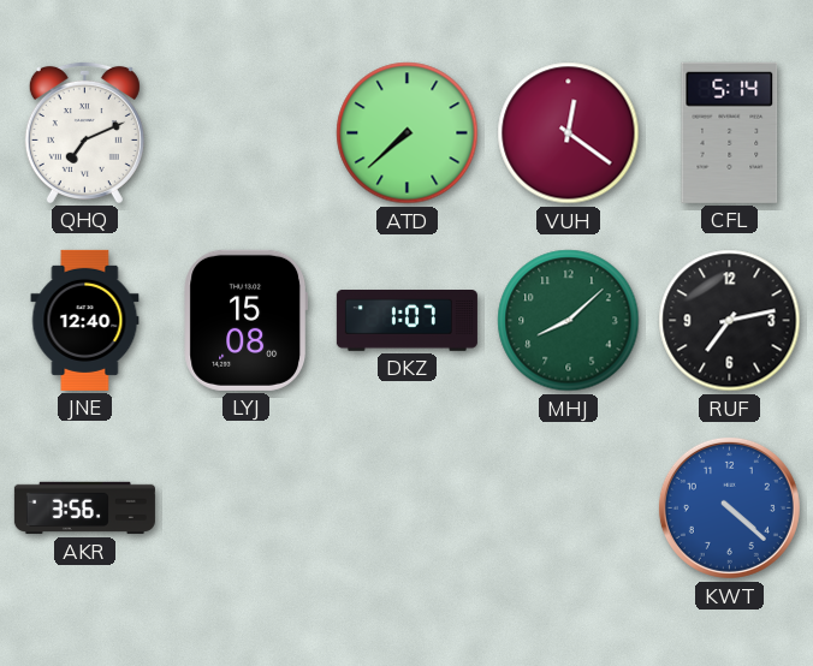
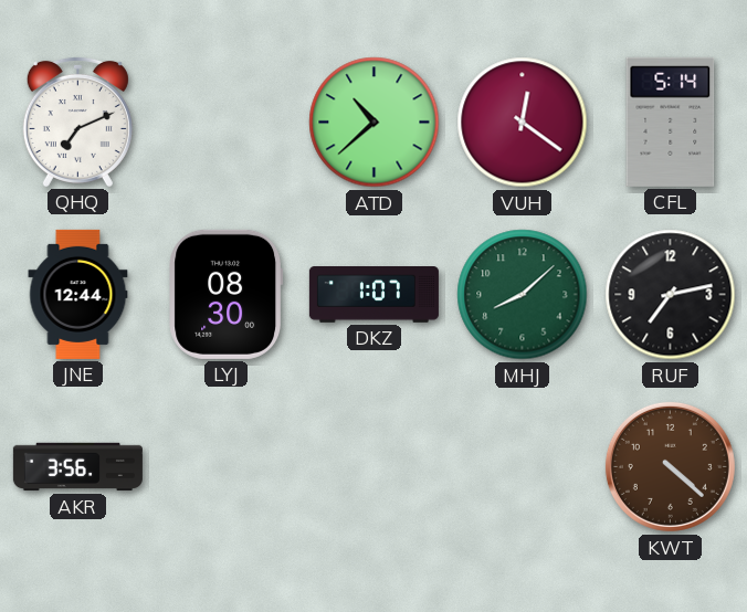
ATD: 7:38 -> 10:38
JNE: 12:40 -> 12:44
LYJ: 15:08 -> 08:30
KWT dial: blue -> brown
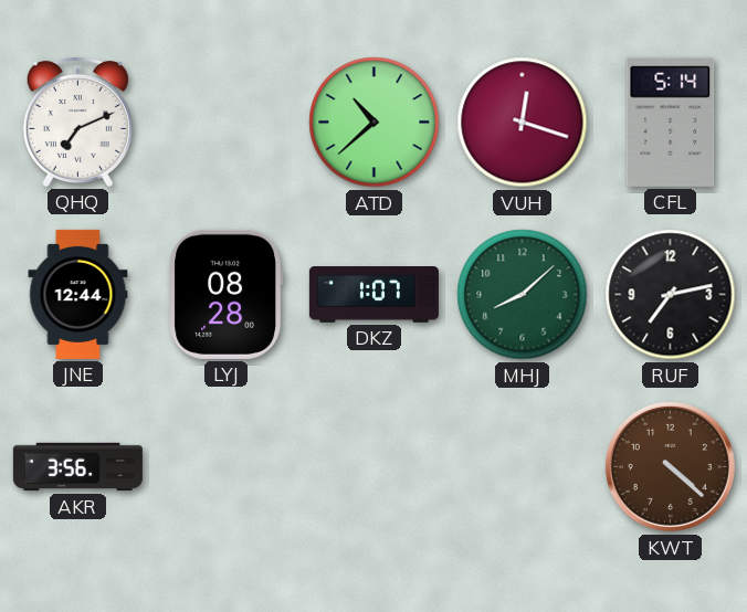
VUH: 12:21 -> 12:18
LYJ: 08:30 -> 08:28
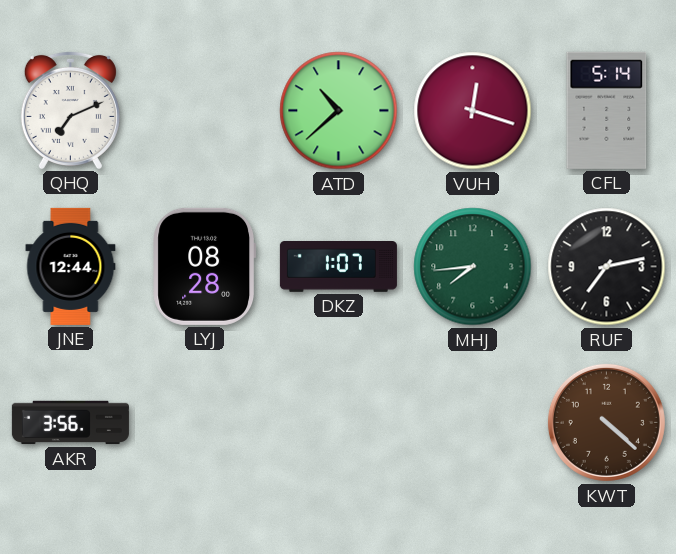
MHJ: 8:08 -> 7:44
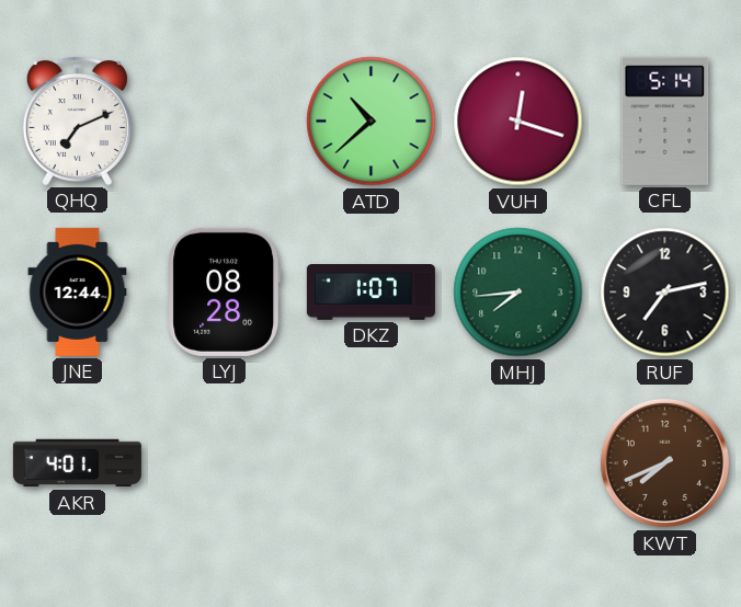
AKR: 3:56 -> 4:01
KWT: 4:22 -> 7:41
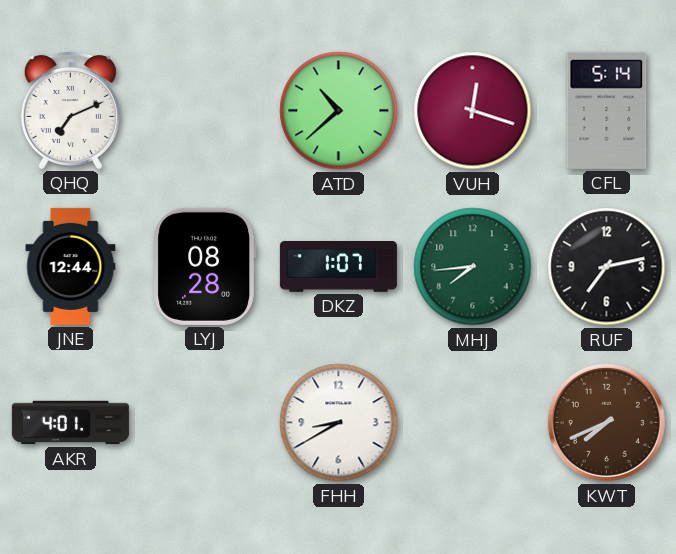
FHH: none -> 8:40
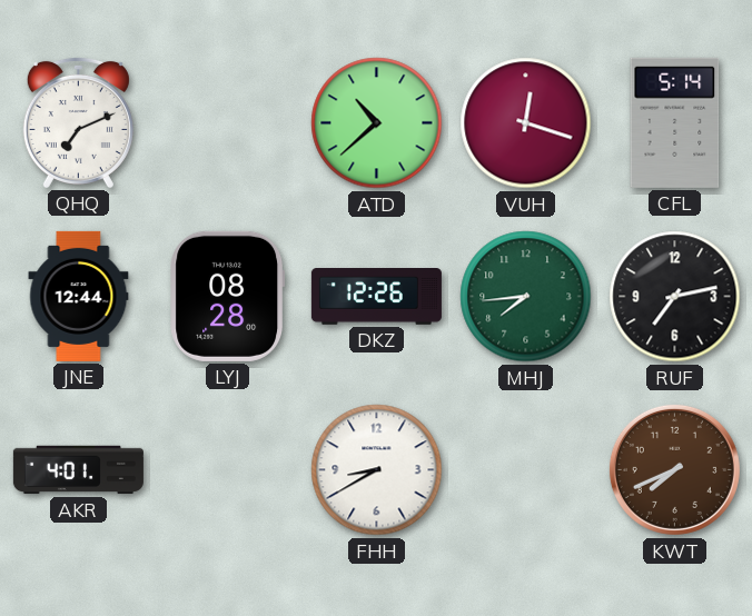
DKZ: 1:07 -> 12:26
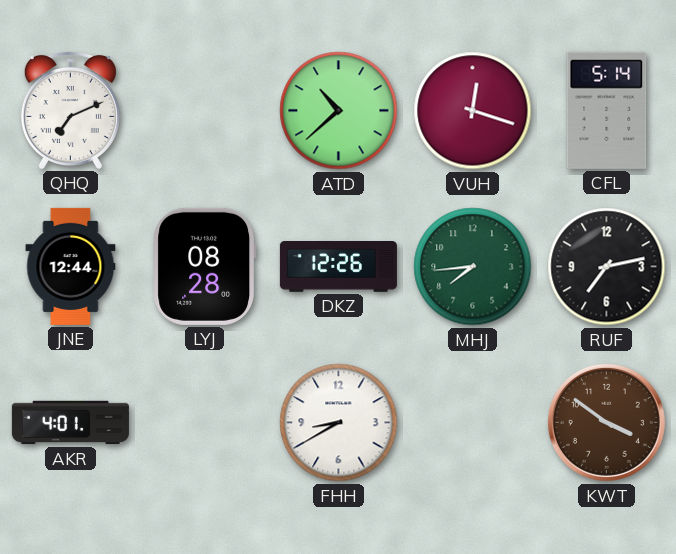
KWT: 7:41 -> 3:51
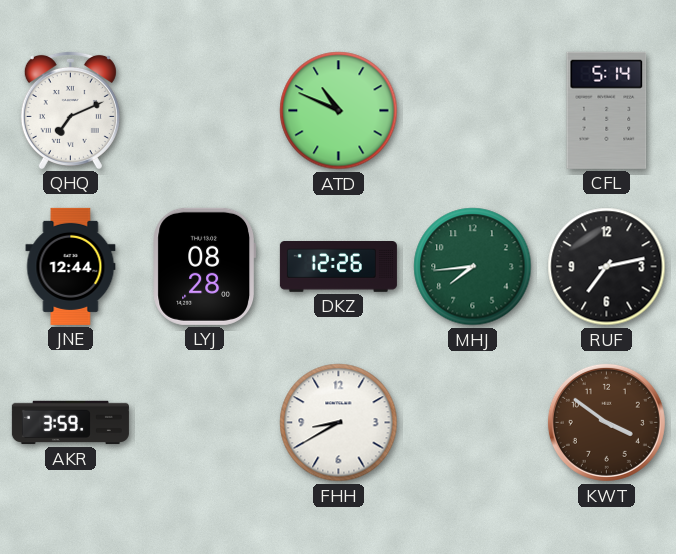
ATD: 10:38 -> 10:49
VUH: 12:18 -> none
AKR: 4:01 -> 3:59
